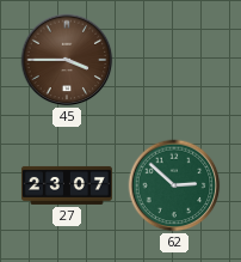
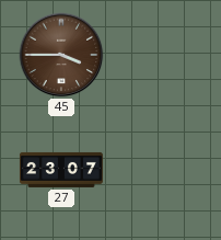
62: 2:52 -> none
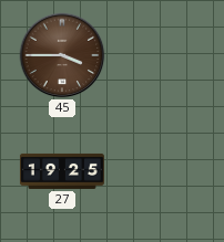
27: 23:07 -> 19:25
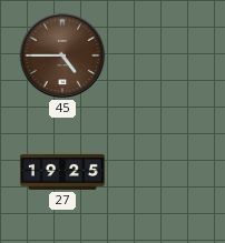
45: 3:45 -> 4:45
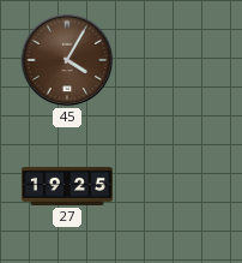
45: 4:45 -> 4:05
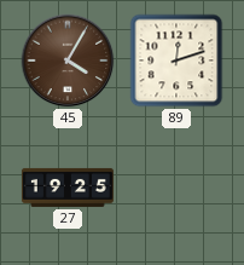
89: none -> 12:12
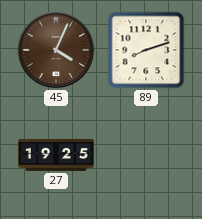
45: 4:05 -> 4:04
89: 12:12 -> 8:12
